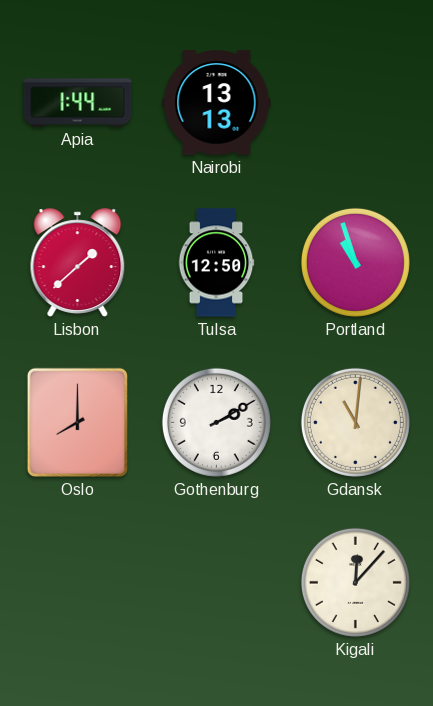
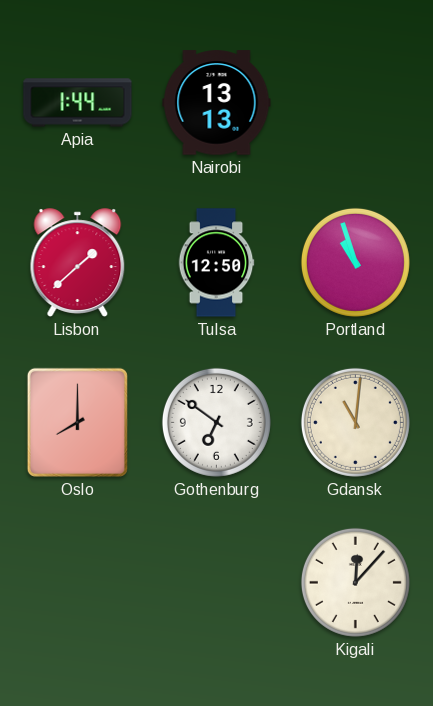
Gothenburg: 2:10 -> 6:51
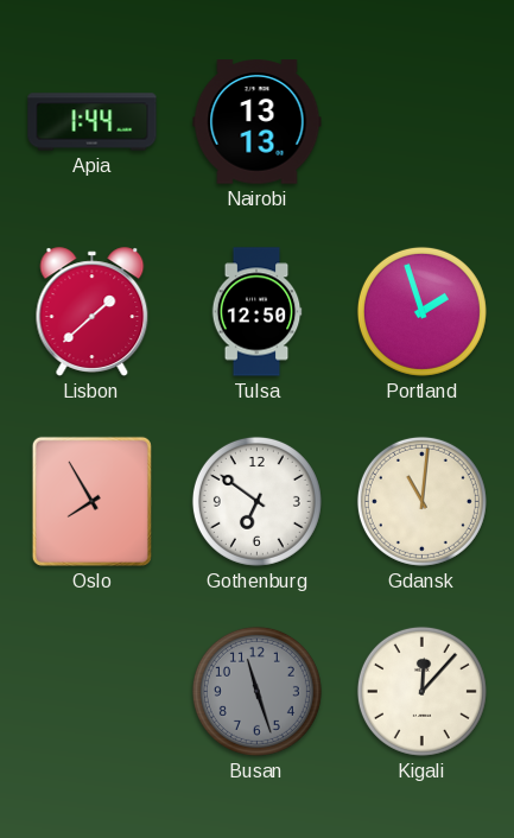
Portland: 10:57 -> 1:57
Oslo: 8:00 -> 7:55
Busan: none -> 11:27
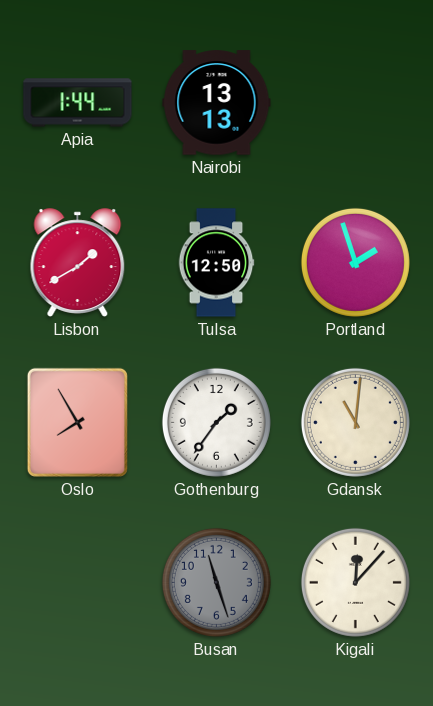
Lisbon: 1:38 -> 1:40
Gothenburg: 6:51 -> 1:36
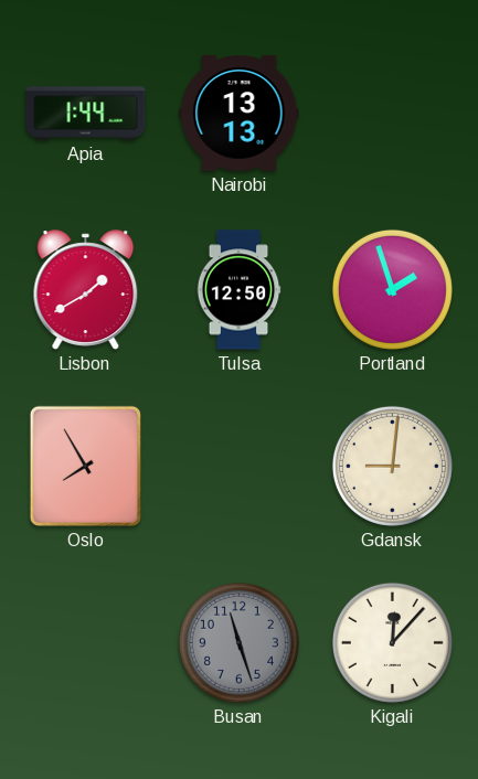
Gothenburg: 1:36 -> none
Gdansk: 11:01 -> 9:01
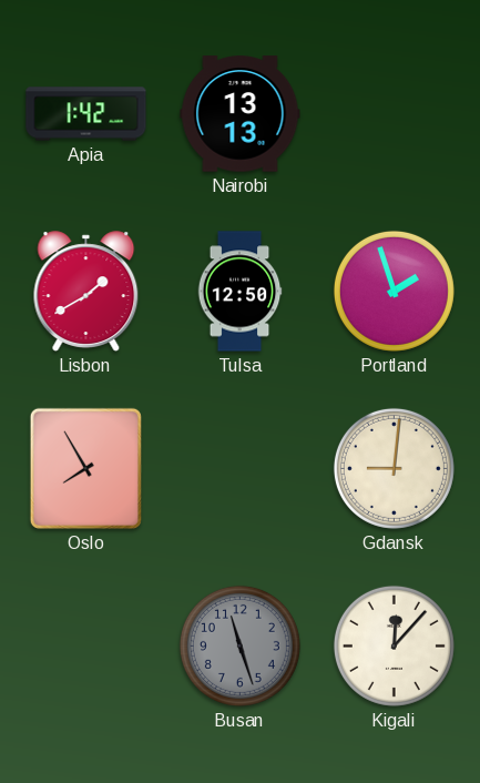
Apia: 1:44 -> 1:42
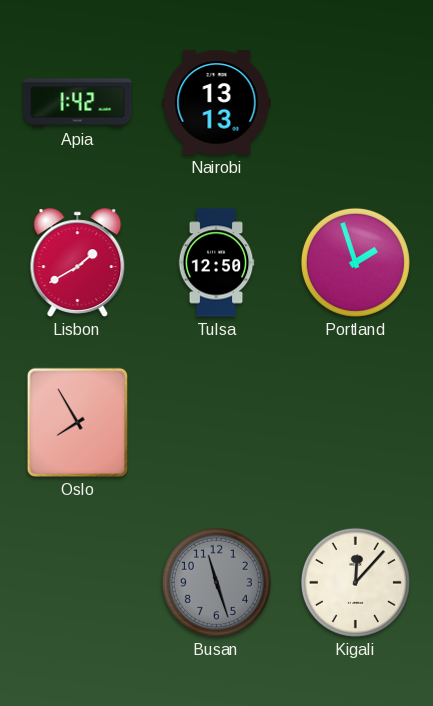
Gdansk: 9:01 -> none
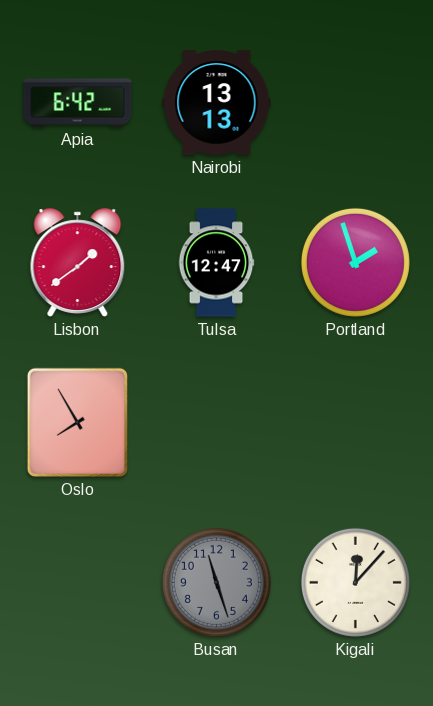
Apia: 1:42 -> 6:42
Lisbon: 1:40 -> 1:39
Tulsa: 12:50 -> 12:47
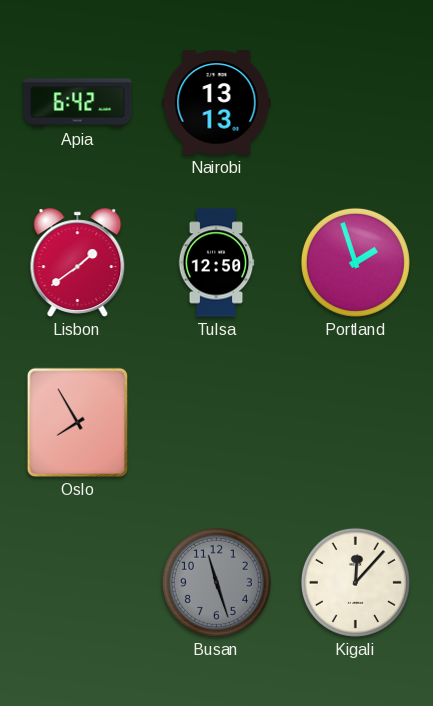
Tulsa: 12:47 -> 12:50
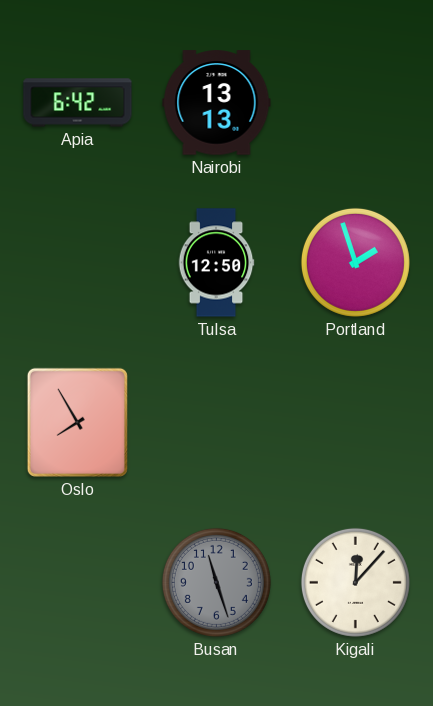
Lisbon: 1:39 -> none
